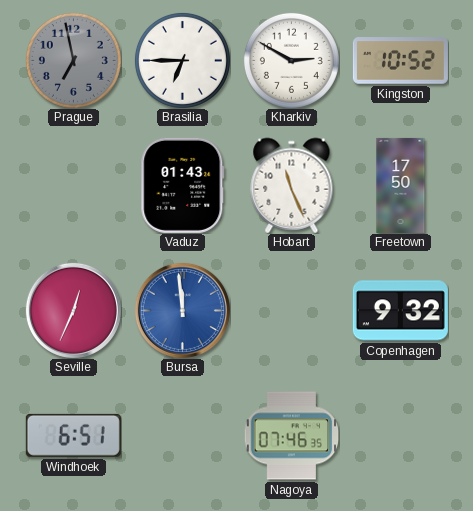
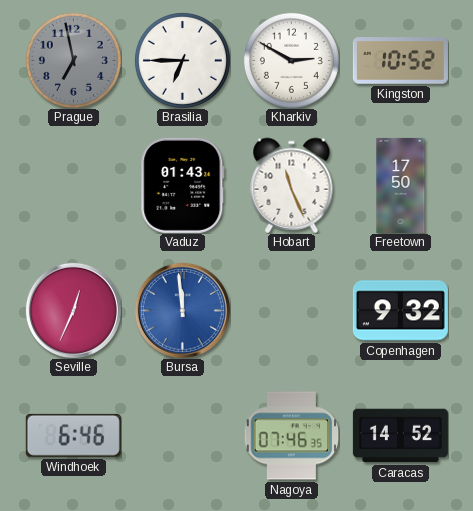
Windhoek: 6:51 -> 6:46
Caracas: none -> 14:52
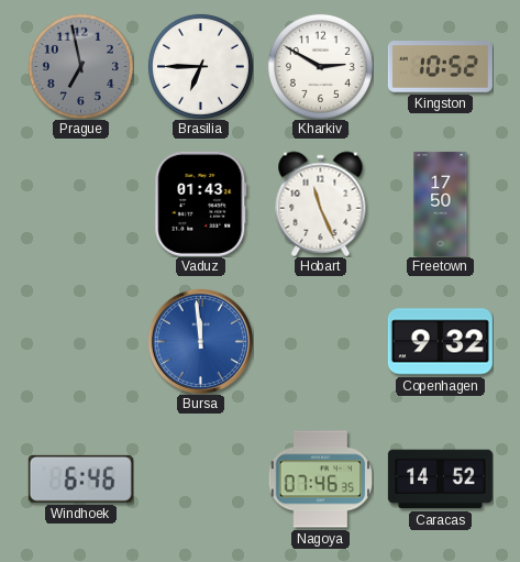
Seville: 12:34 -> none
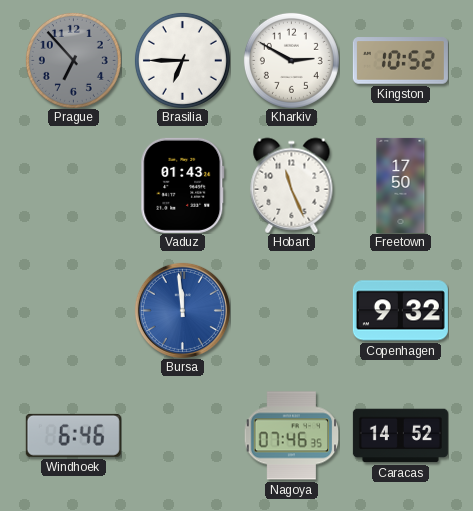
Prague: 6:58 -> 6:53
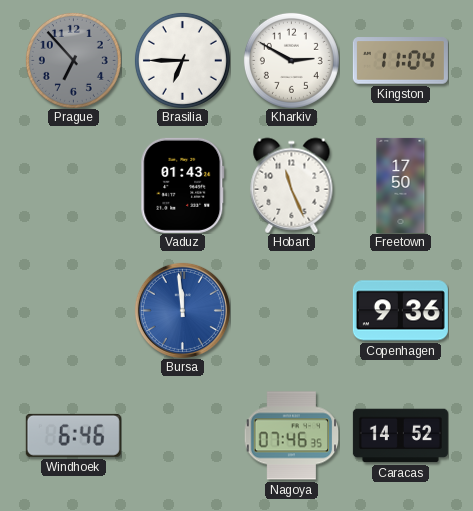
Kingston: 10:52 -> 11:04
Copenhagen: 9:32 -> 9:36
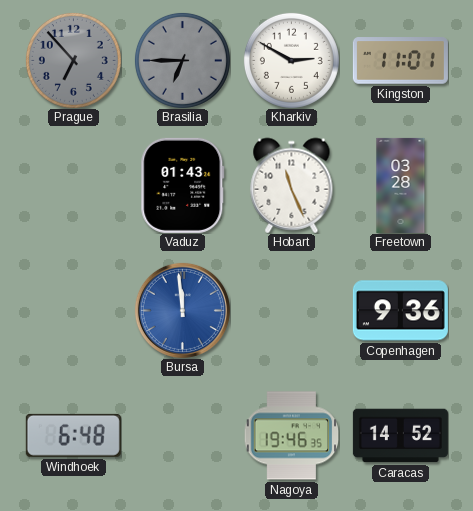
Brasilia dial: white -> grey
Kingston: 11:04 -> 11:01
Freetown: 17:50 -> 03:28
Windhoek: 6:46 -> 6:48
Nagoya: 07:46 -> 19:46
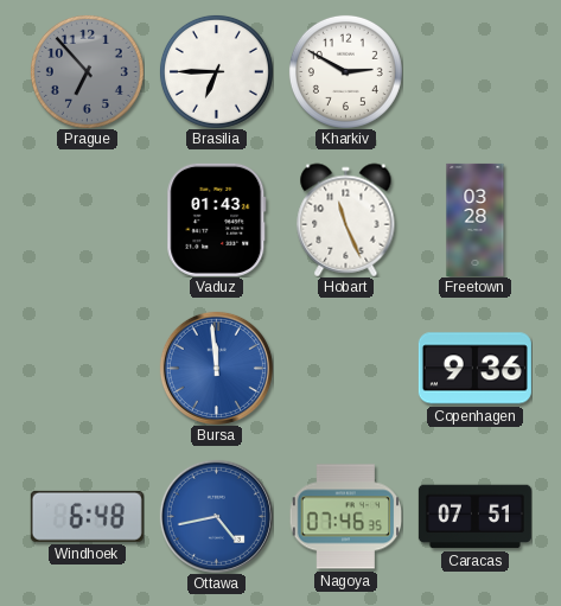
Brasilia dial: grey -> white
Kingston: 11:01 -> none
Ottawa: none -> 4:43
Nagoya: 19:46 -> 07:46
Caracas: 14:52 -> 07:51
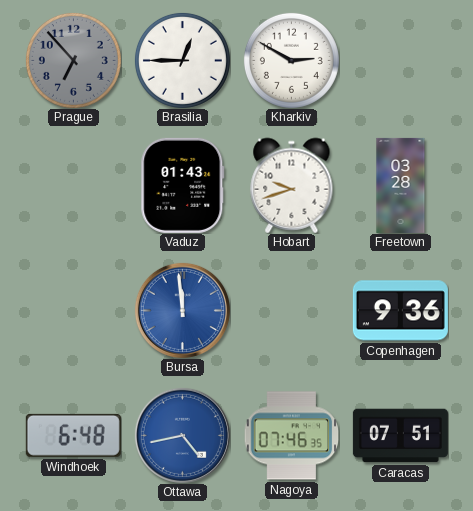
Brasilia: 6:45 -> 12:45
Hobart: 11:26 -> 9:42
